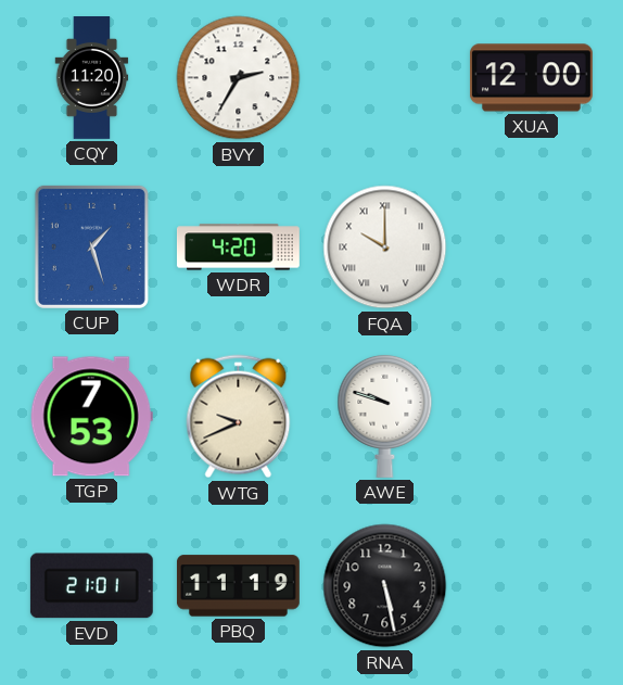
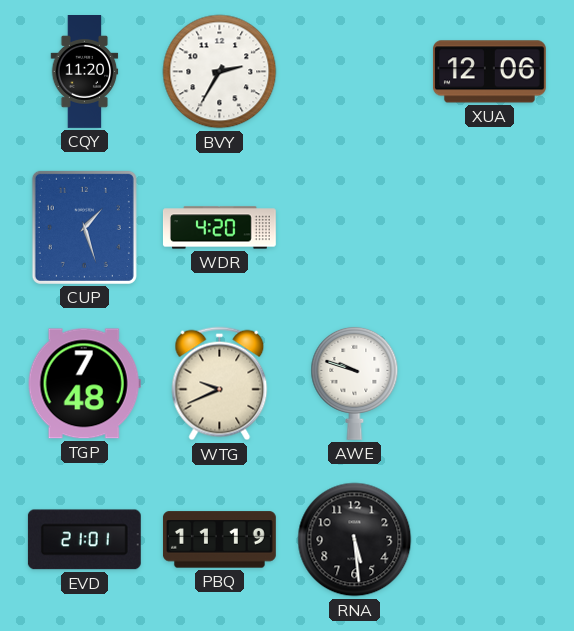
XUA: 12:00 -> 12:06
FQA: 10:00 -> none
TGP: 7:53 -> 7:48
RNA: 5:28 -> 5:29
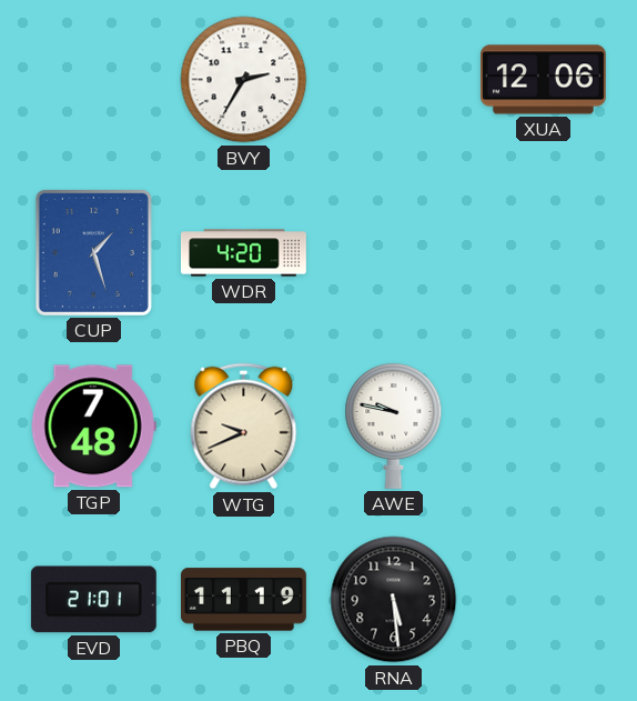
CQY: 11:20 -> none
AWE: 9:48 -> 9:47
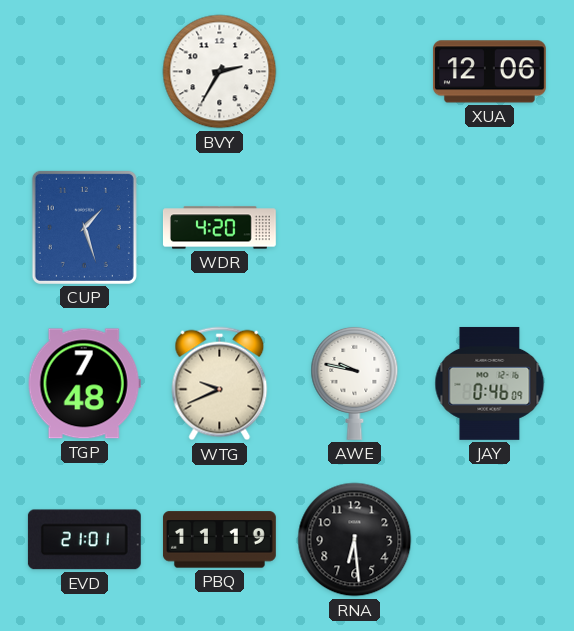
JAY: none -> 0:46
RNA: 5:29 -> 6:29
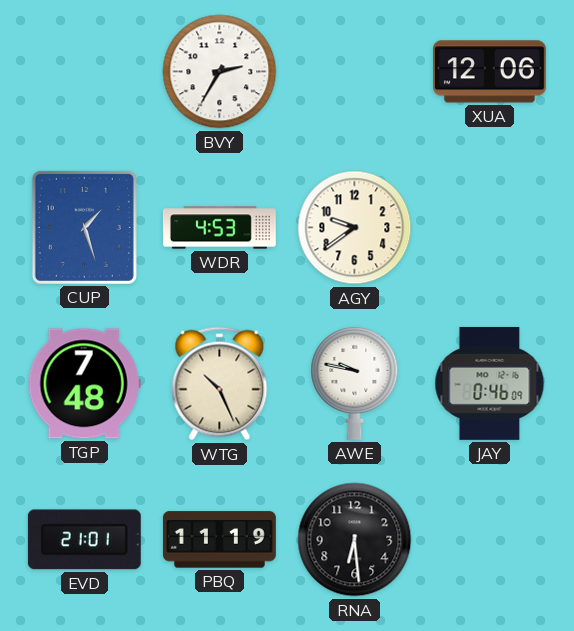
WDR: 4:20 -> 4:53
AGY: none -> 9:39
WTG: 9:41 -> 10:26
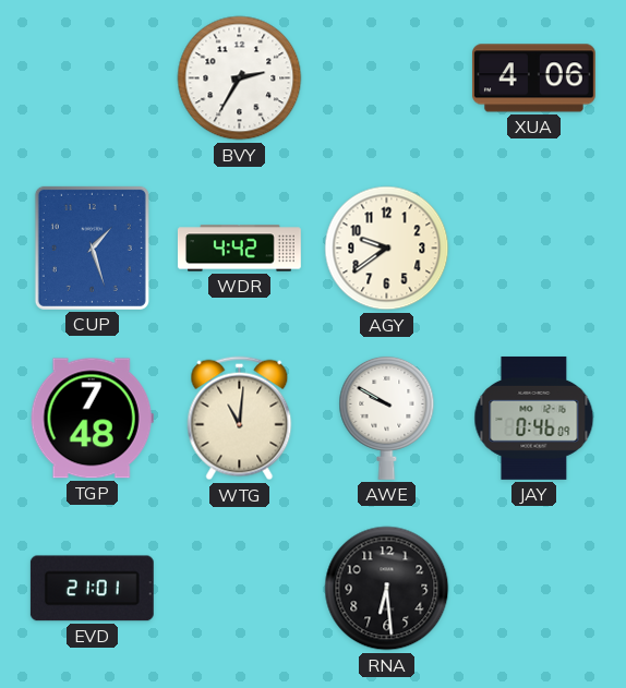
XUA: 12:06 -> 4:06
WDR: 4:53 -> 4:42
WTG: 10:26 -> 11:01
AWE: 9:47 -> 9:50
PBQ: 11:19 -> none
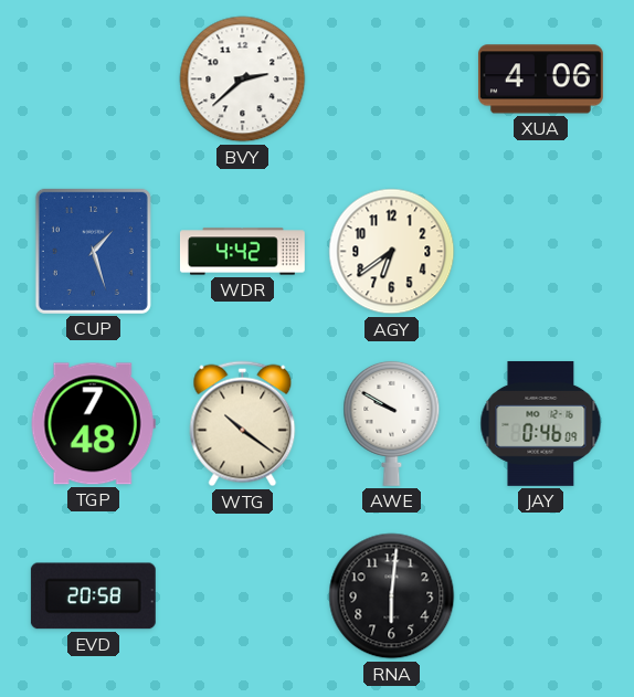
BVY: 2:35 -> 2:38
AGY: 9:39 -> 6:39
WTG: 11:01 -> 10:21
EVD: 21:01 -> 20:58
RNA: 6:29 -> 6:01
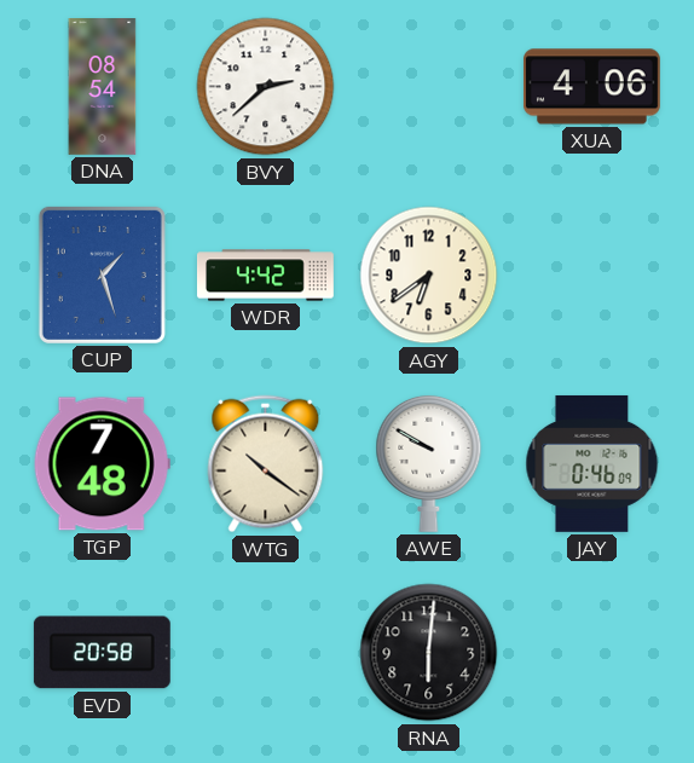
DNA: none -> 08:54
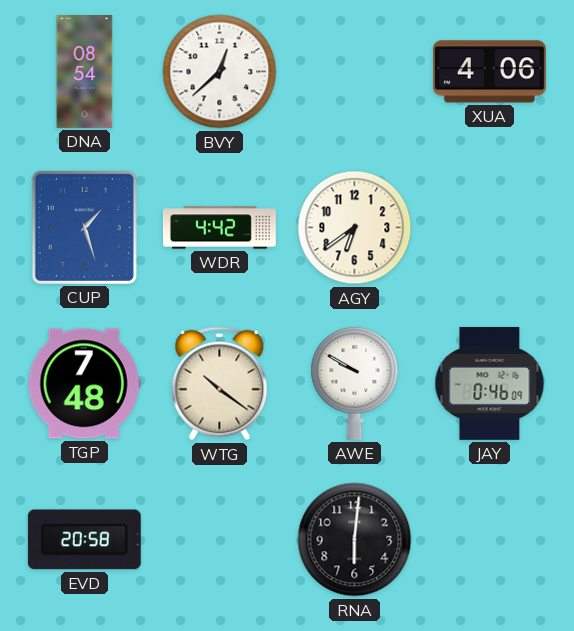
BVY: 2:38 -> 12:38
